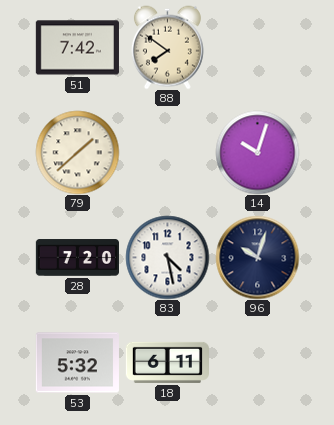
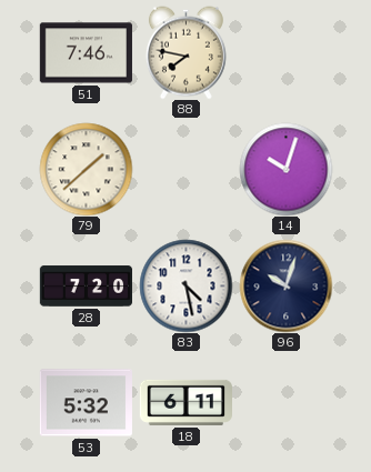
51: 7:42 -> 7:46
88: 7:51 -> 7:47
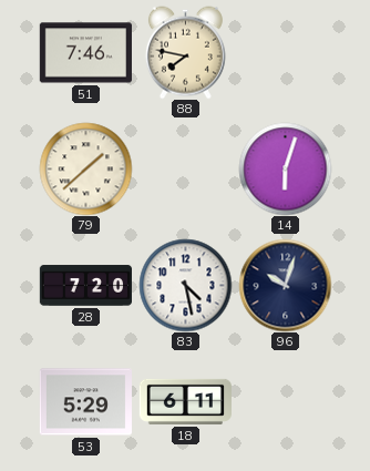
14: 10:03 -> 6:03
53: 5:32 -> 5:29
